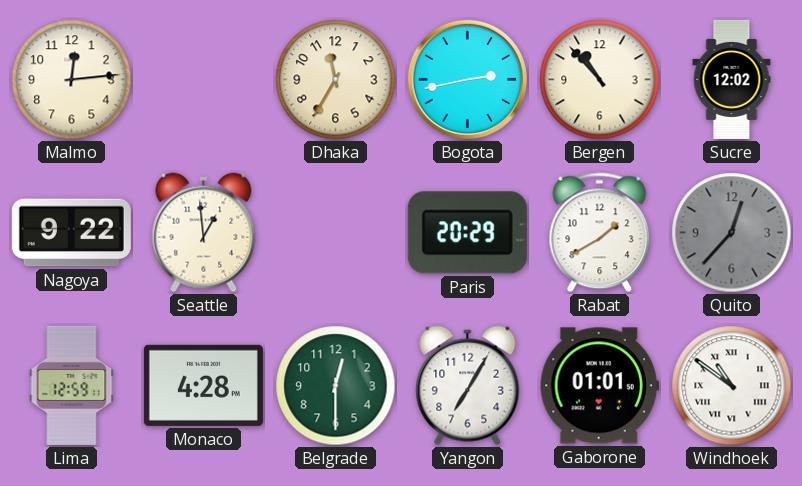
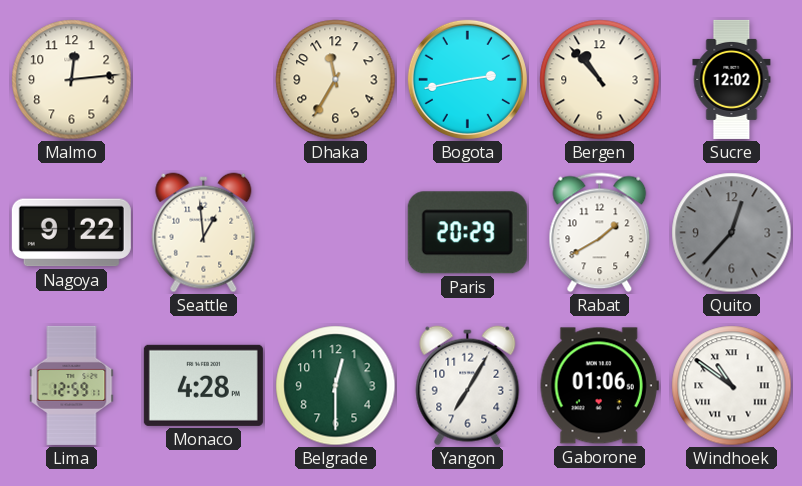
Gaborone: 01:01 -> 01:06
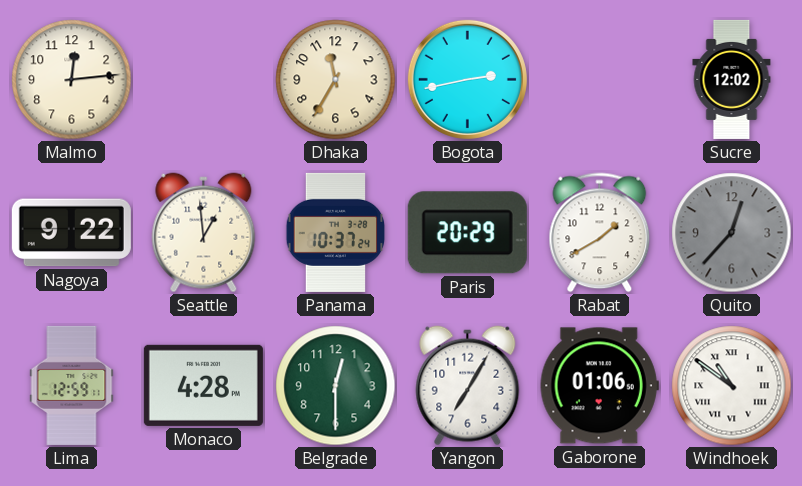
Bergen: 10:53 -> none
Panama: none -> 10:37
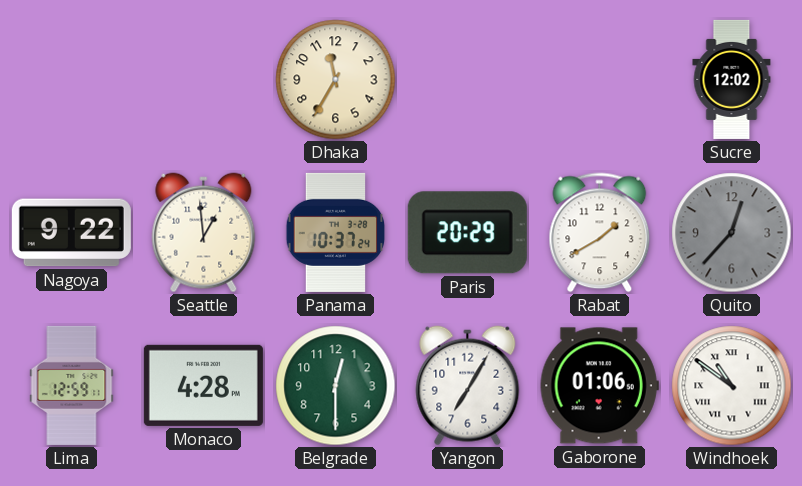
Malmo: 12:14 -> none
Bogota: 2:43 -> none
